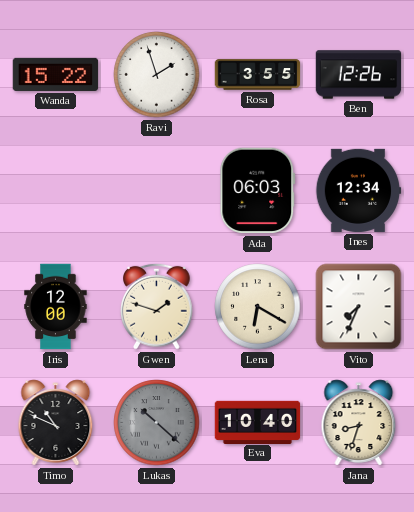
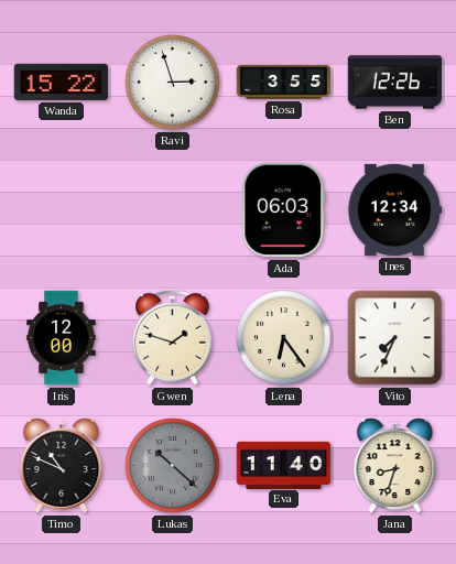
Ravi: 1:57 -> 2:57
Lena: 6:20 -> 6:24
Eva: 10:40 -> 11:40
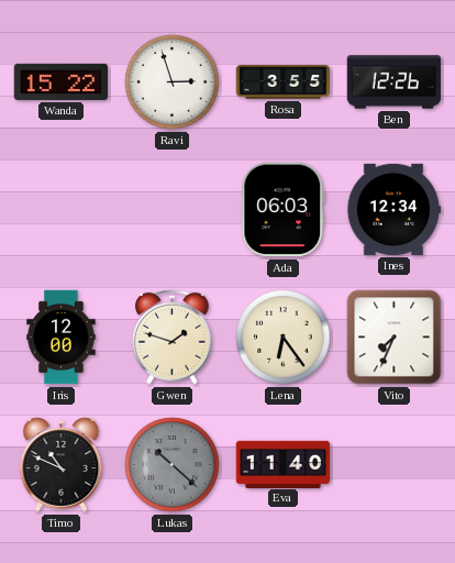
Jana: 8:33 -> none
